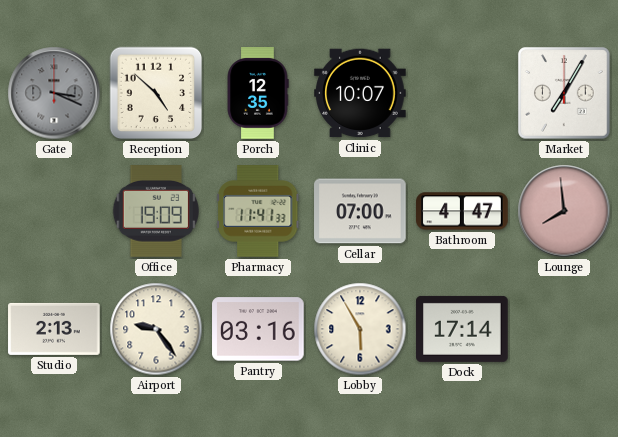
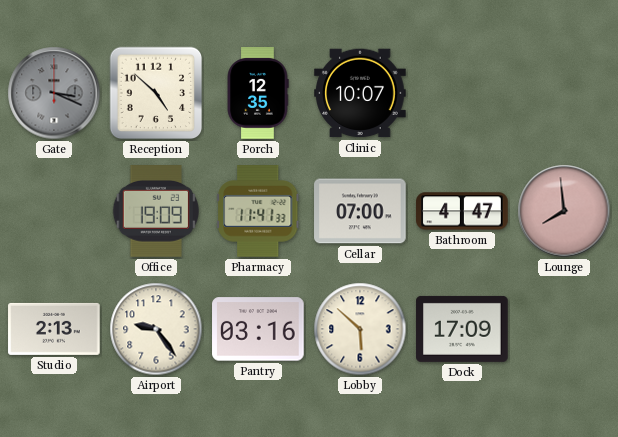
Market: 7:05 -> none
Lobby: 5:55 -> 5:52
Dock: 17:14 -> 17:09
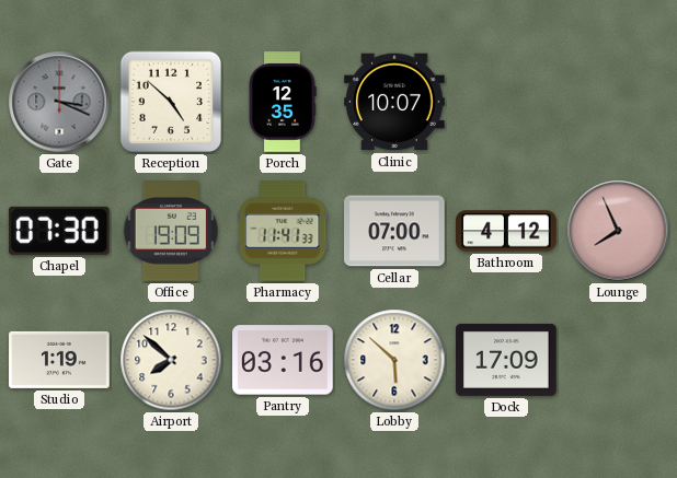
Chapel: none -> 07:30
Bathroom: 4:47 -> 4:12
Lounge: 7:59 -> 7:56
Studio: 2:13 -> 1:19
Airport: 9:24 -> 7:52
